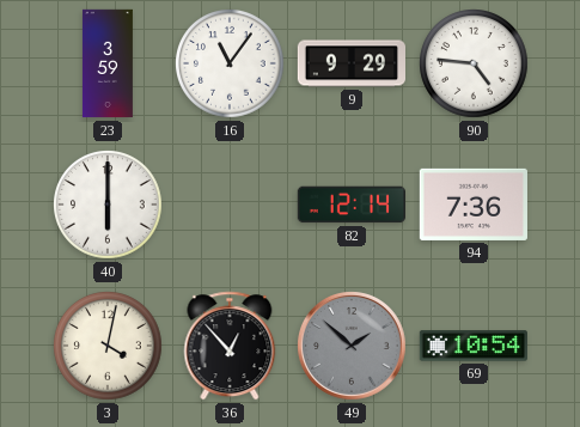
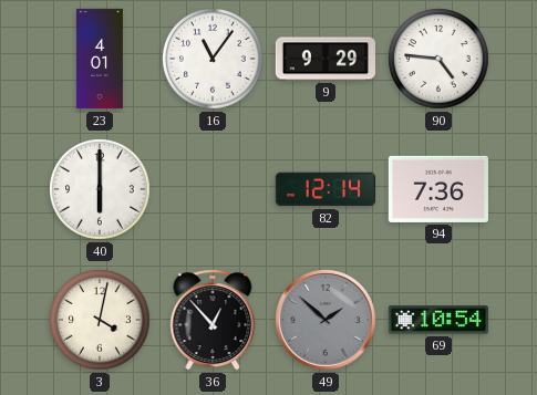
23: 3:59 -> 4:01
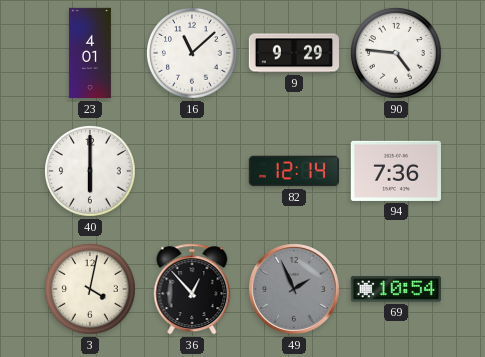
16: 11:06 -> 11:08
49: 1:52 -> 1:56
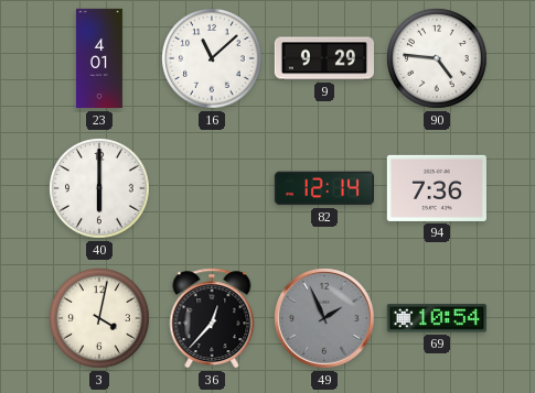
36: 12:53 -> 12:37
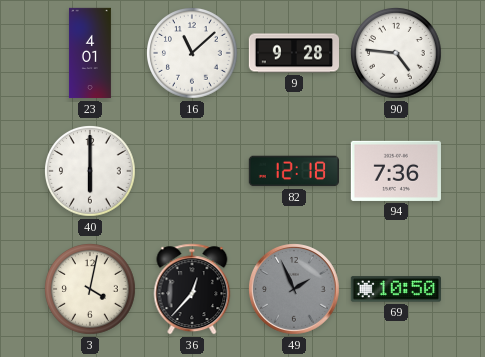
9: 9:29 -> 9:28
82: 12:14 -> 12:18
69: 10:54 -> 10:50
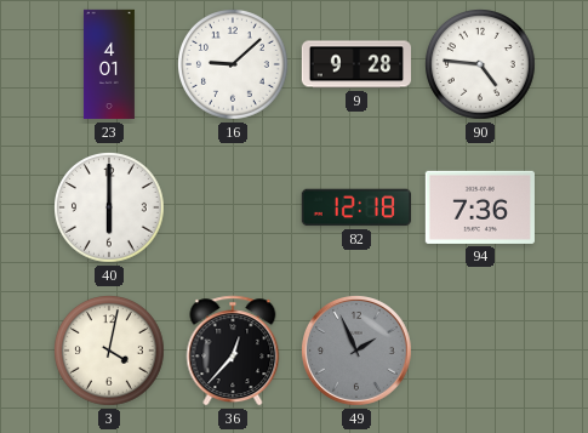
16: 11:08 -> 9:08
69: 10:50 -> none
